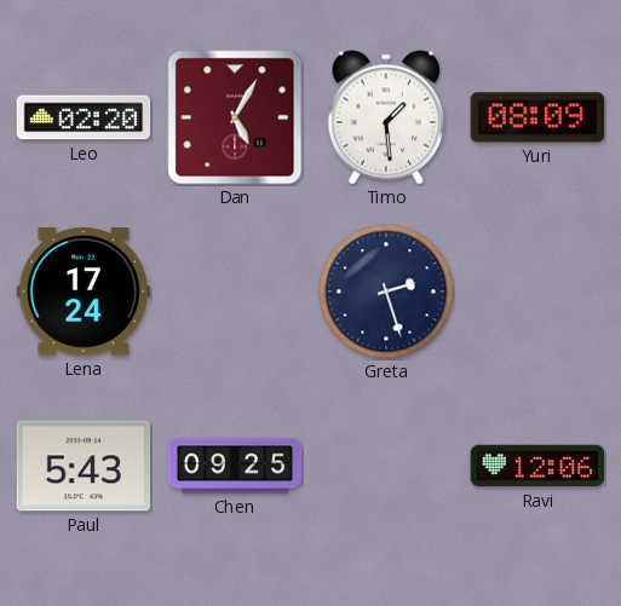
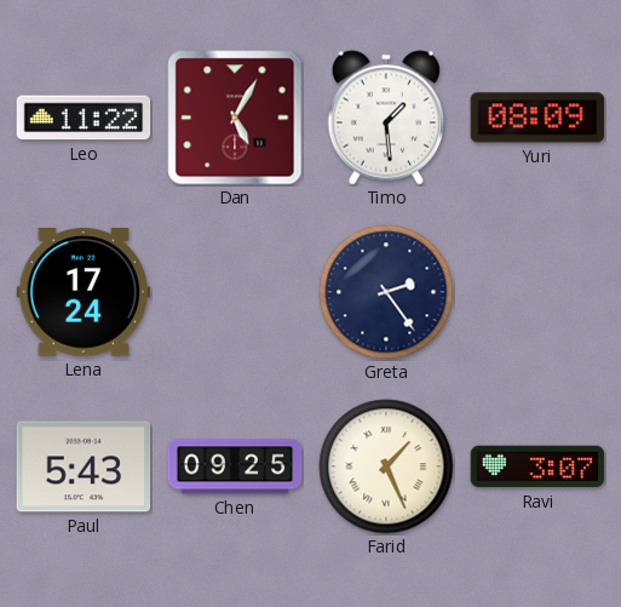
Leo: 02:20 -> 11:22
Greta: 2:27 -> 2:24
Farid: none -> 1:26
Ravi: 12:06 -> 3:07
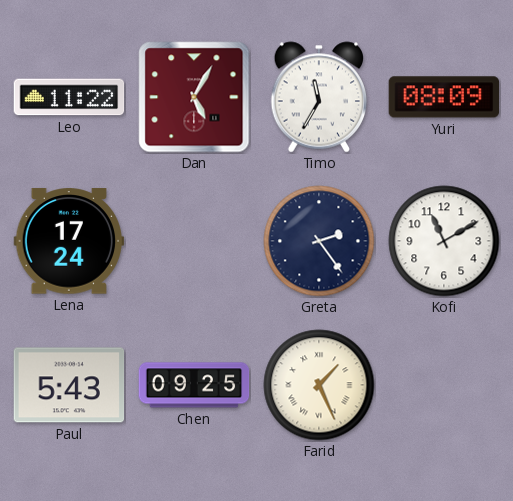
Timo: 1:29 -> 11:35
Kofi: none -> 11:10
Ravi: 3:07 -> none
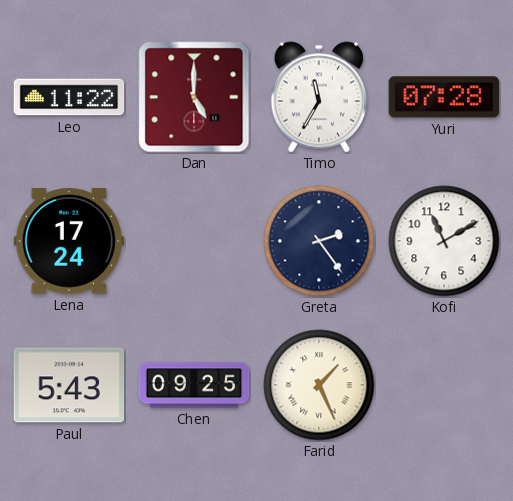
Dan: 5:05 -> 5:00
Yuri: 08:09 -> 07:28
